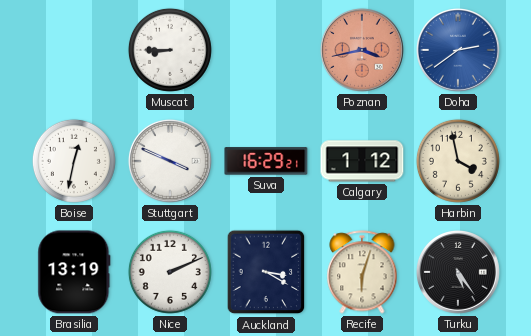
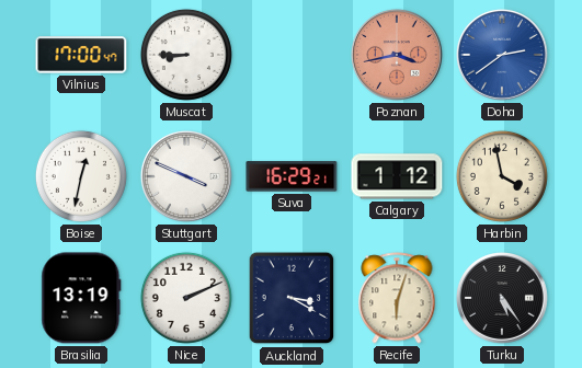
Vilnius: none -> 17:00
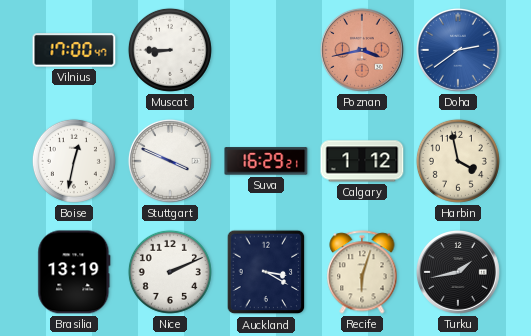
Turku: 5:24 -> 1:43
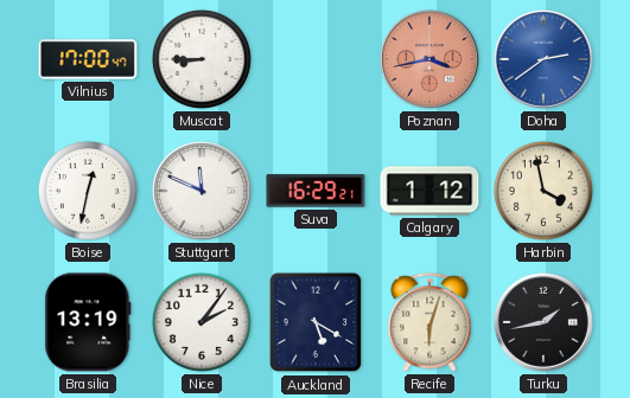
Stuttgart: 3:49 -> 11:49
Nice: 2:11 -> 2:06
Auckland: 3:20 -> 5:20
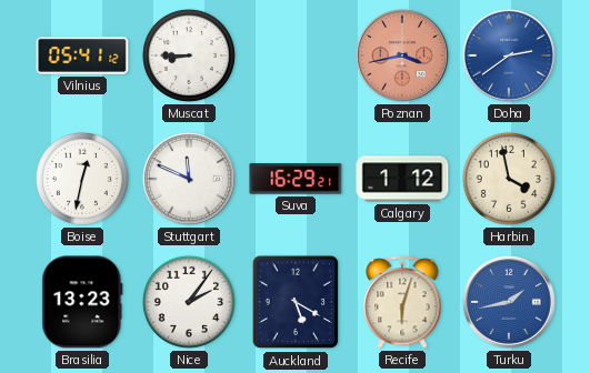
Vilnius: 17:00 -> 05:41
Brasilia: 13:19 -> 13:23
Turku dial: black -> blue
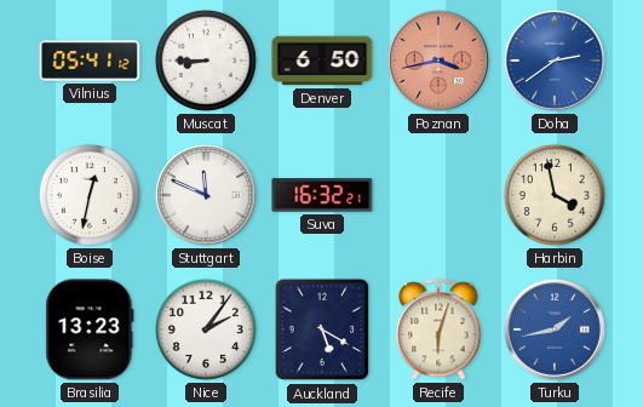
Denver: none -> 6:50
Suva: 16:29 -> 16:32
Calgary: 1:12 -> none
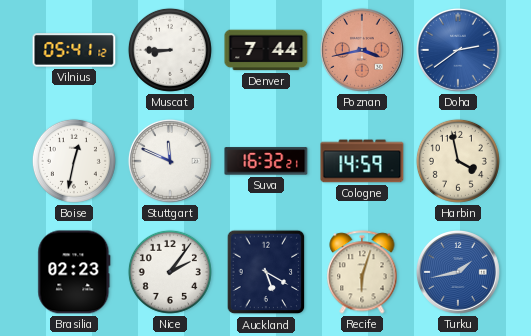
Denver: 6:50 -> 7:44
Cologne: none -> 14:59
Brasilia: 13:23 -> 02:23
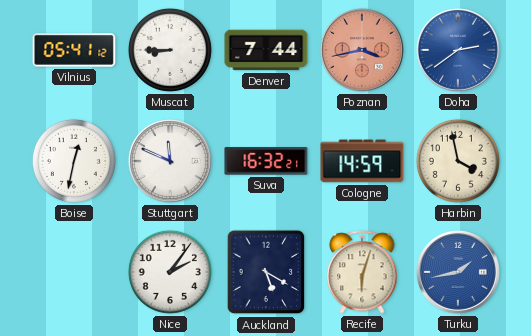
Brasilia: 02:23 -> none
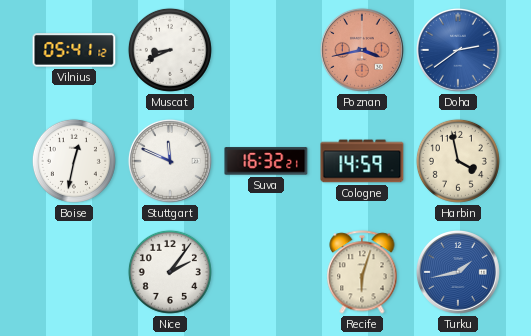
Muscat: 8:45 -> 8:41
Denver: 7:44 -> none
Auckland: 5:20 -> none
